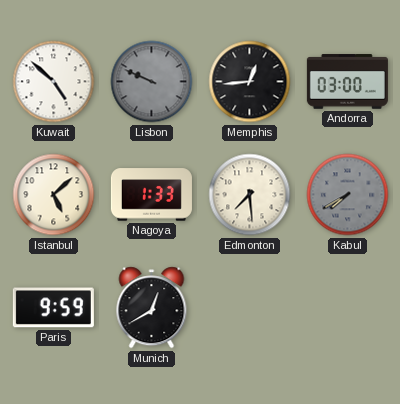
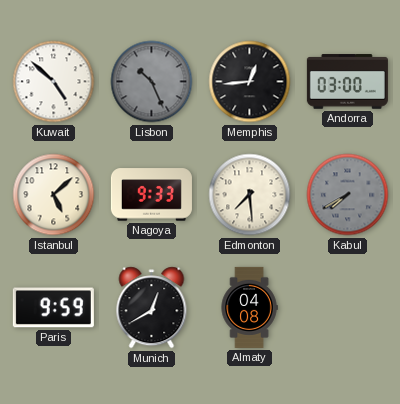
Lisbon: 9:49 -> 10:26
Nagoya: 1:33 -> 9:33
Almaty: none -> 04:08
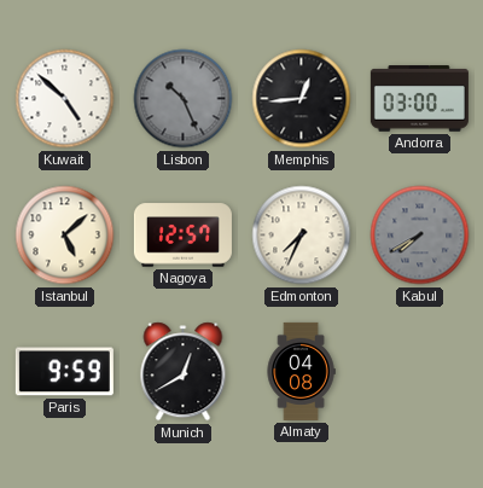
Nagoya: 9:33 -> 12:57
Edmonton: 7:29 -> 7:34
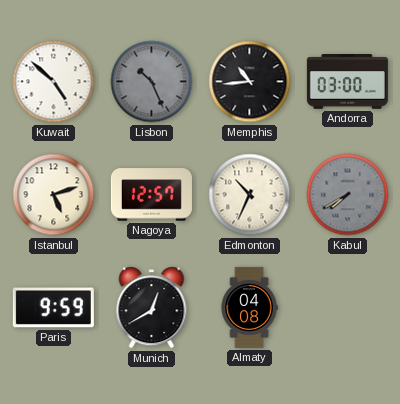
Memphis: 12:44 -> 10:44
Istanbul: 5:08 -> 5:12
Edmonton: 7:34 -> 10:34
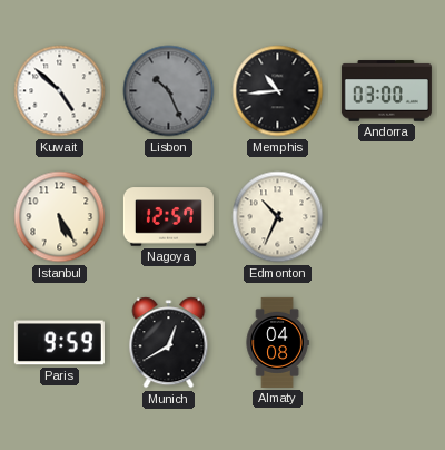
Istanbul: 5:12 -> 5:25
Kabul: 7:40 -> none
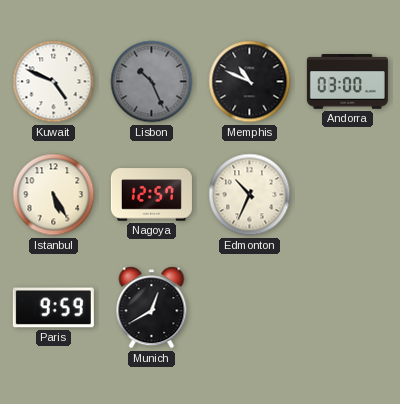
Kuwait: 4:52 -> 4:49
Memphis: 10:44 -> 10:49
Almaty: 04:08 -> none
